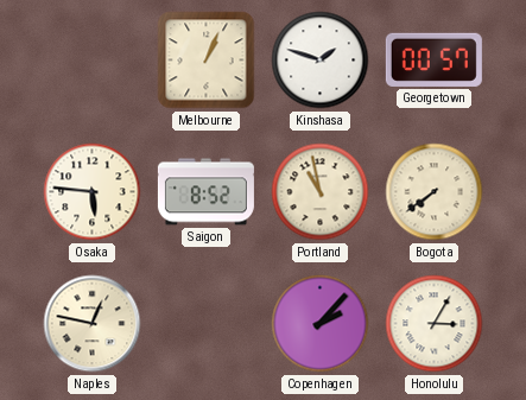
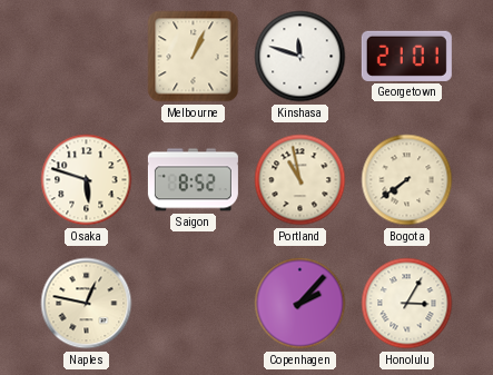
Kinshasa: 1:48 -> 11:48
Georgetown: 00:57 -> 21:01
Osaka: 5:46 -> 5:48
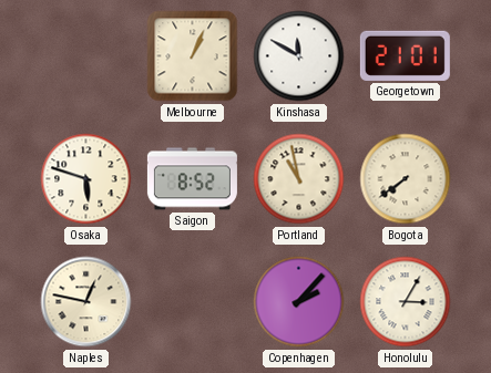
Kinshasa: 11:48 -> 11:50
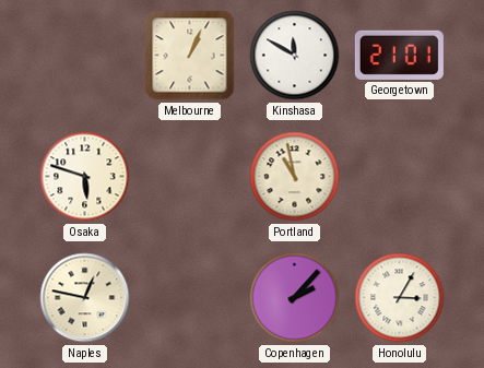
Saigon: 8:52 -> none
Bogota: 7:39 -> none
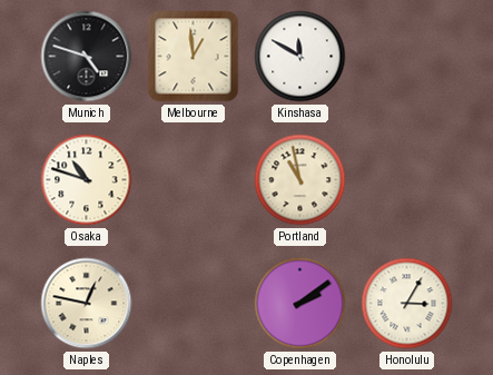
Munich: none -> 4:48
Melbourne: 1:04 -> 12:59
Georgetown: 21:01 -> none
Osaka: 5:48 -> 10:48
Copenhagen: 2:07 -> 2:09
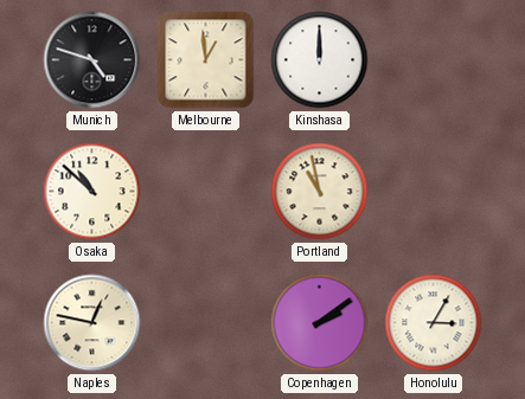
Kinshasa: 11:50 -> 12:00
Osaka: 10:48 -> 10:52
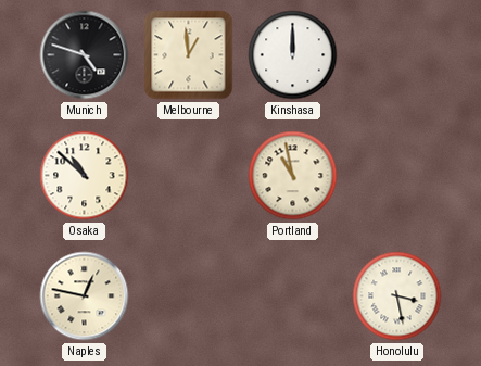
Copenhagen: 2:09 -> none
Honolulu: 3:05 -> 3:28
